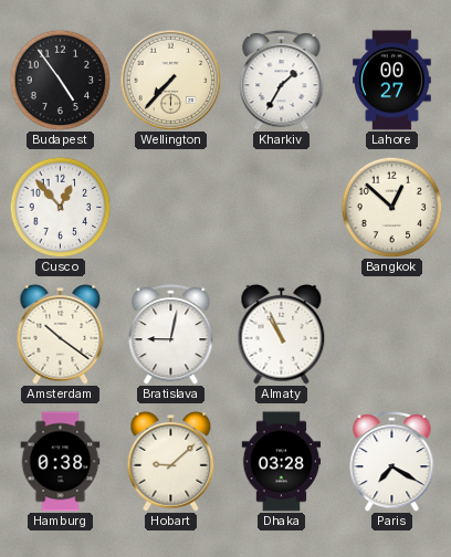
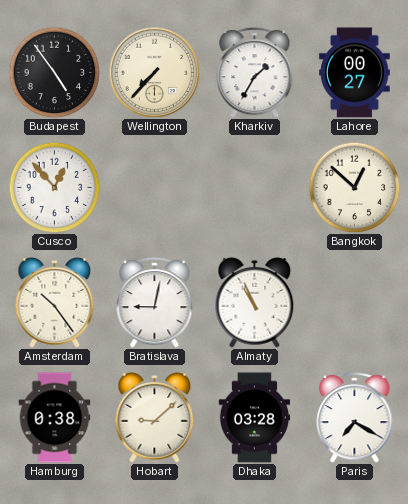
Amsterdam: 10:21 -> 10:24
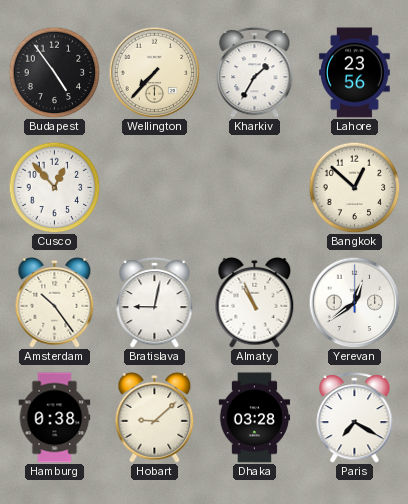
Lahore: 00:27 -> 23:56
Yerevan: none -> 12:39
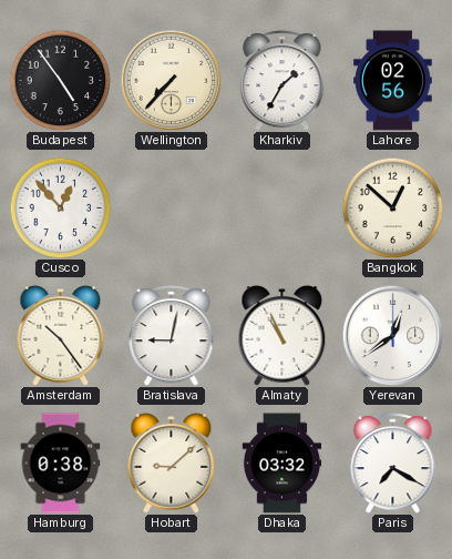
Lahore: 23:56 -> 02:56
Dhaka: 03:28 -> 03:32
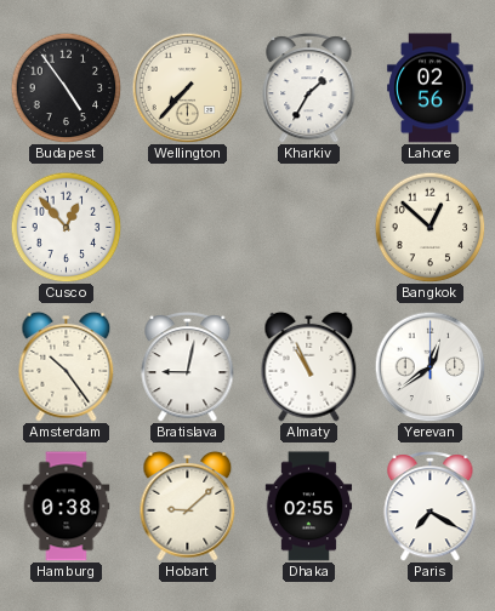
Dhaka: 03:32 -> 02:55
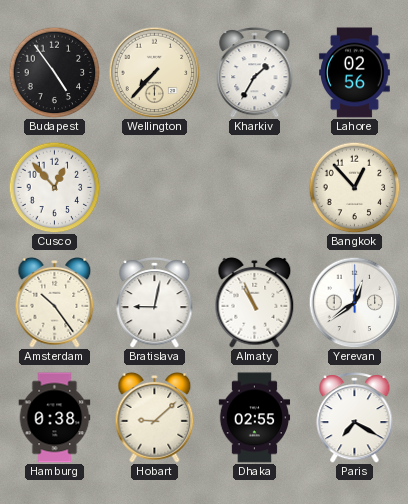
Bangkok: 12:52 -> 12:53
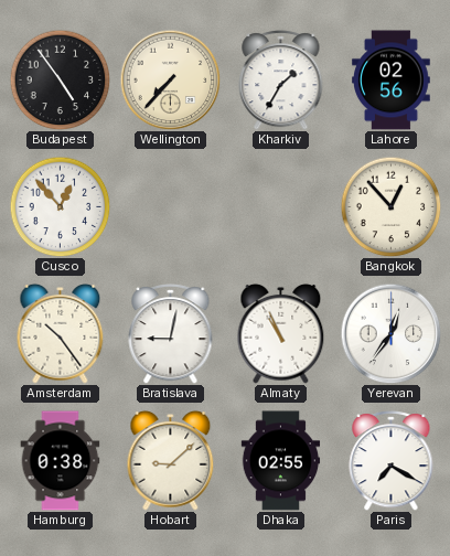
Yerevan: 12:39 -> 12:36
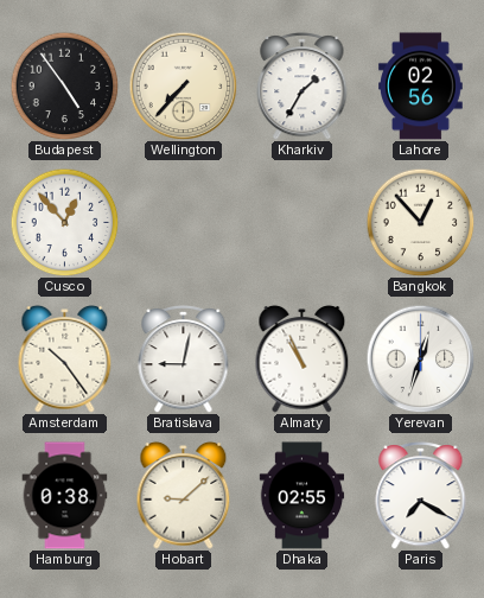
Yerevan: 12:36 -> 12:33
